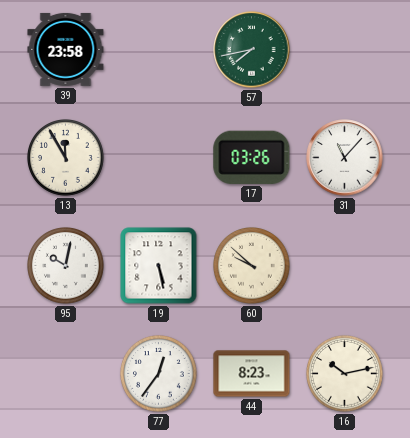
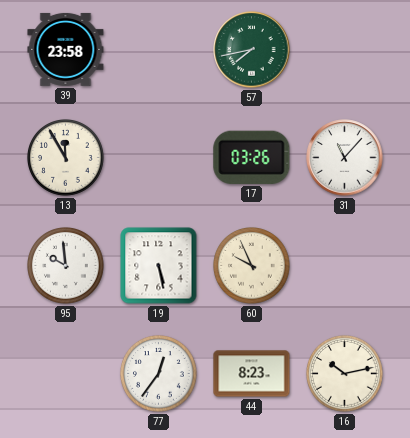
95: 10:02 -> 9:59
60: 9:52 -> 9:56
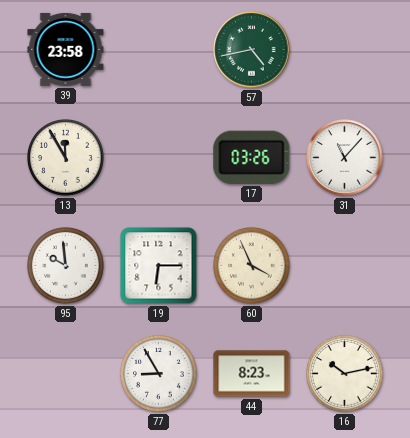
57: 7:43 -> 4:43
19: 5:28 -> 6:15
60: 9:56 -> 3:56
77: 12:36 -> 8:55
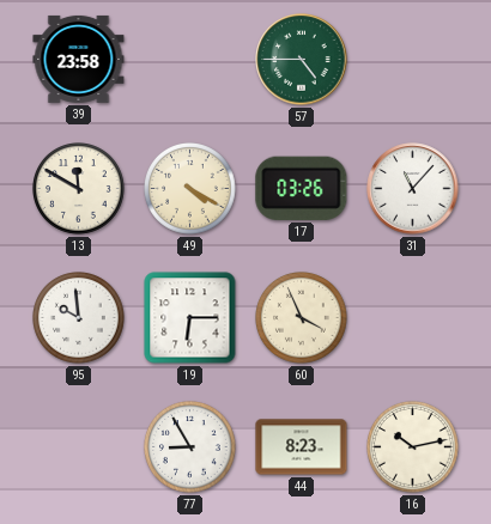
57: 4:43 -> 4:45
13: 11:55 -> 11:50
49: none -> 4:20
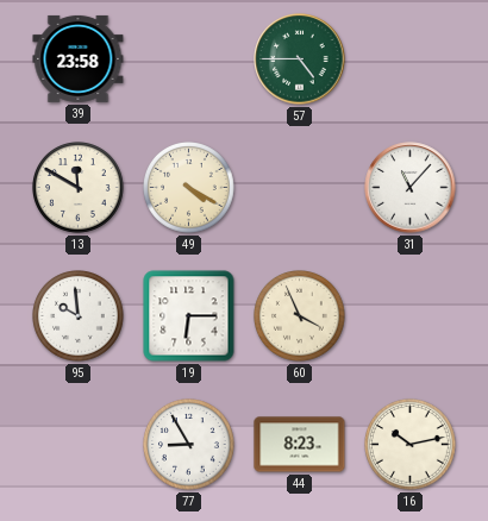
17: 03:26 -> none
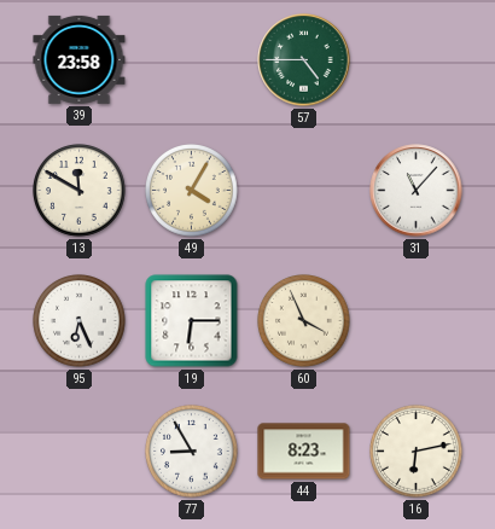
49: 4:20 -> 4:05
95: 9:59 -> 6:26
16: 10:13 -> 6:13
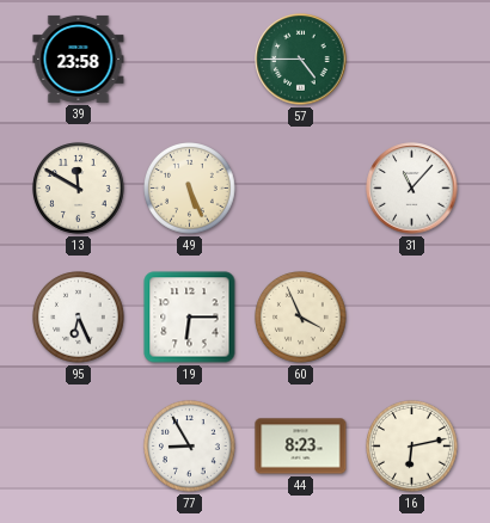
49: 4:05 -> 5:26
